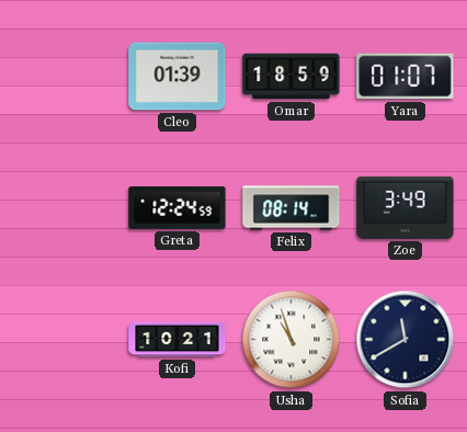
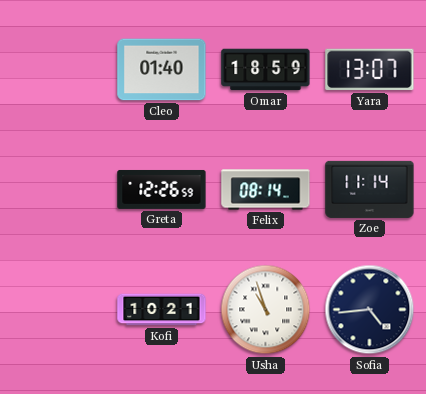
Cleo: 01:39 -> 01:40
Yara: 01:07 -> 13:07
Greta: 12:24 -> 12:26
Zoe: 3:49 -> 11:14
Sofia: 11:40 -> 4:44
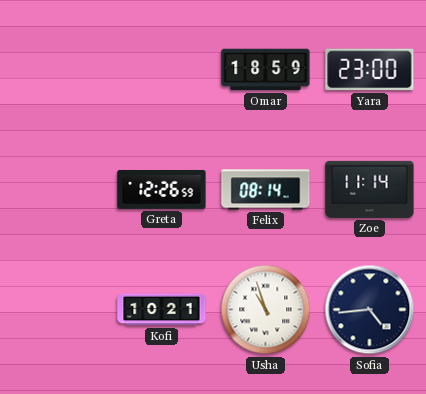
Cleo: 01:40 -> none
Yara: 13:07 -> 23:00
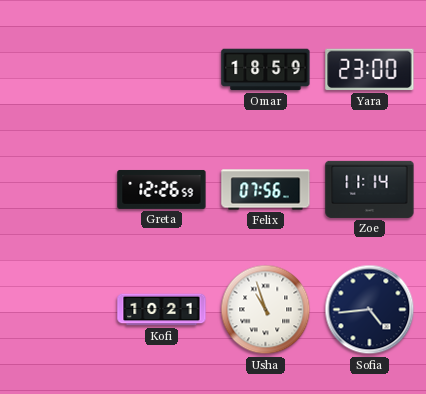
Felix: 08:14 -> 07:56
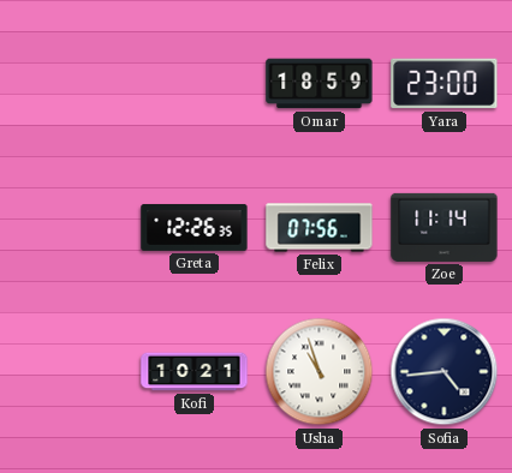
Greta: 12:26:59 -> 12:26:35
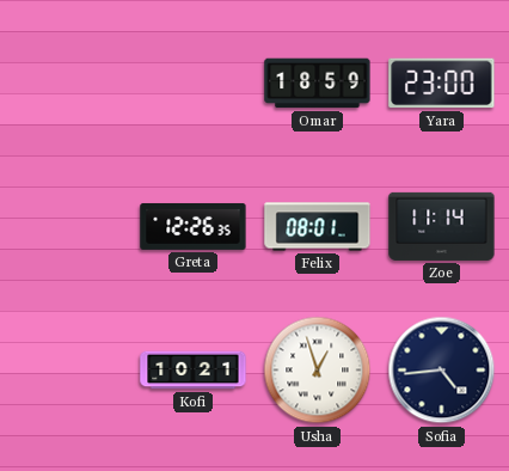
Felix: 07:56 -> 08:01
Usha: 10:57 -> 12:57
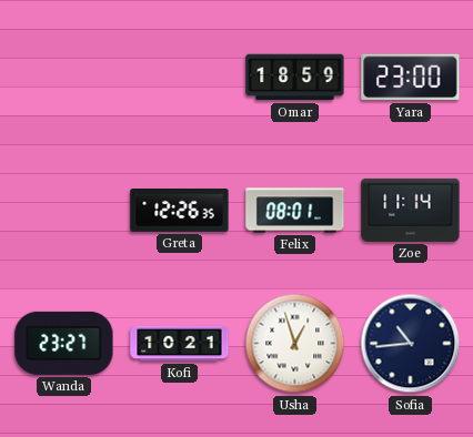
Wanda: none -> 23:27
Sofia: 4:44 -> 10:44
